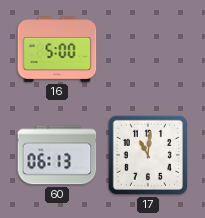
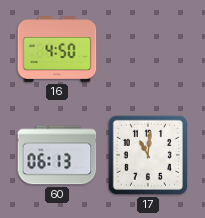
16: 5:00 -> 4:50
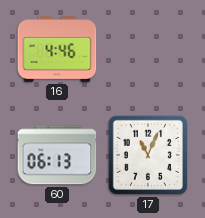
16: 4:50 -> 4:46
17: 11:01 -> 11:04
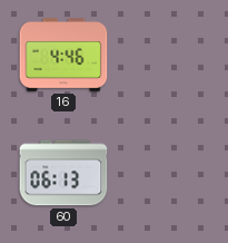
17: 11:04 -> none
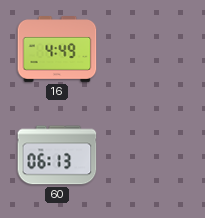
16: 4:46 -> 4:49
